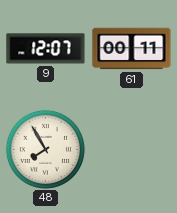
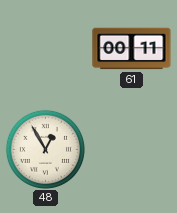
9: 12:07 -> none
48: 7:55 -> 12:55
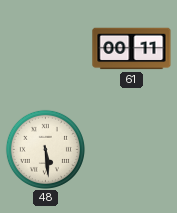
48: 12:55 -> 5:29
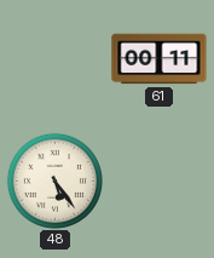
48: 5:29 -> 5:24
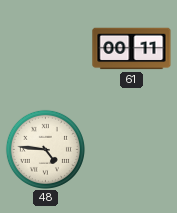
48: 5:24 -> 4:46
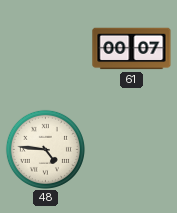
61: 00:11 -> 00:07
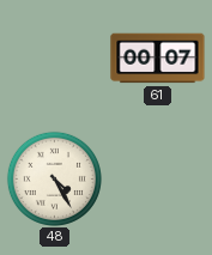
48: 4:46 -> 4:25
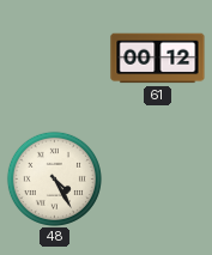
61: 00:07 -> 00:12
